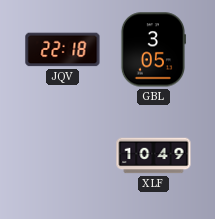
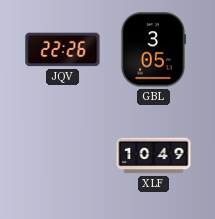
JQV: 22:18 -> 22:26
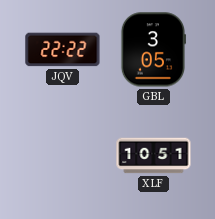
JQV: 22:26 -> 22:22
XLF: 10:49 -> 10:51
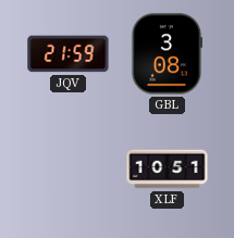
JQV: 22:22 -> 21:59
GBL: 3:05 -> 3:08
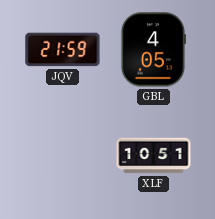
GBL: 3:08 -> 4:05
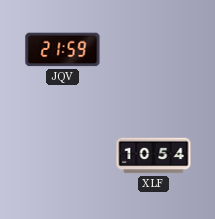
GBL: 4:05 -> none
XLF: 10:51 -> 10:54
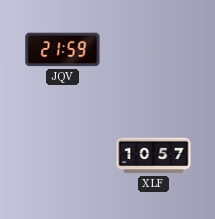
XLF: 10:54 -> 10:57
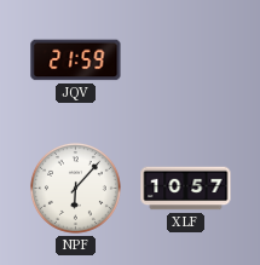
NPF: none -> 6:07
